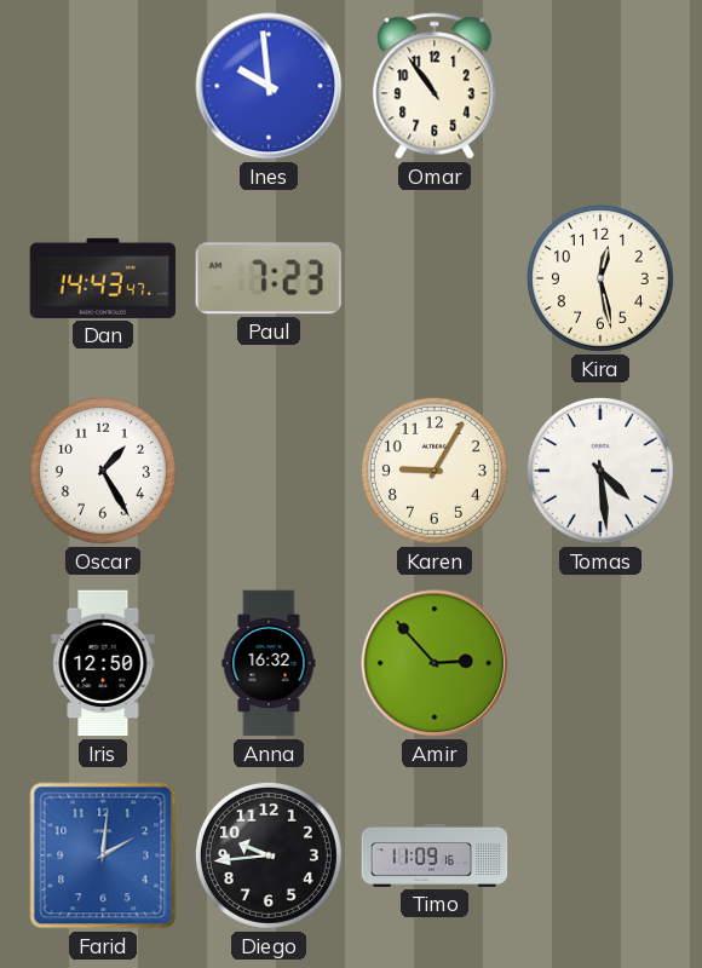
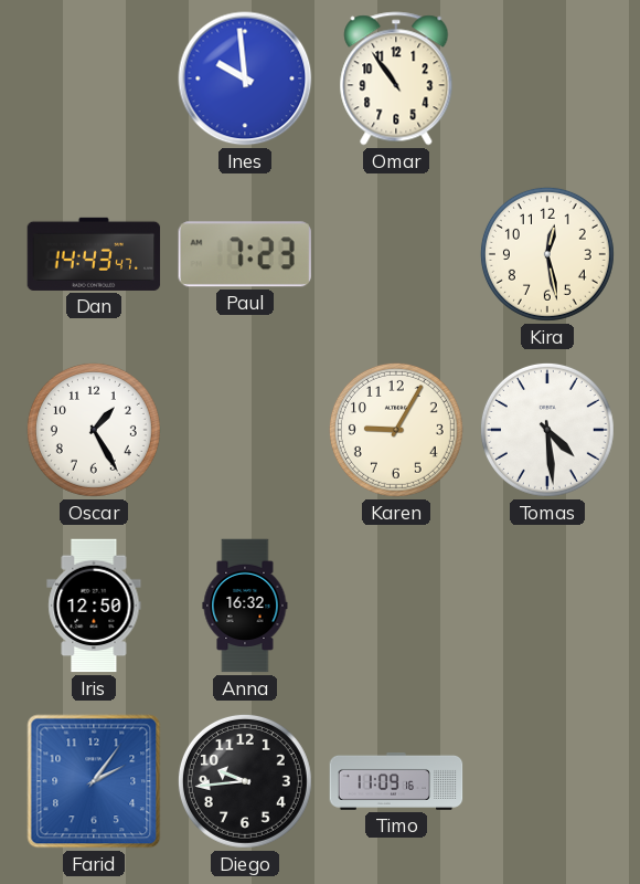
Amir: 2:53 -> none
Farid: 2:01 -> 2:06
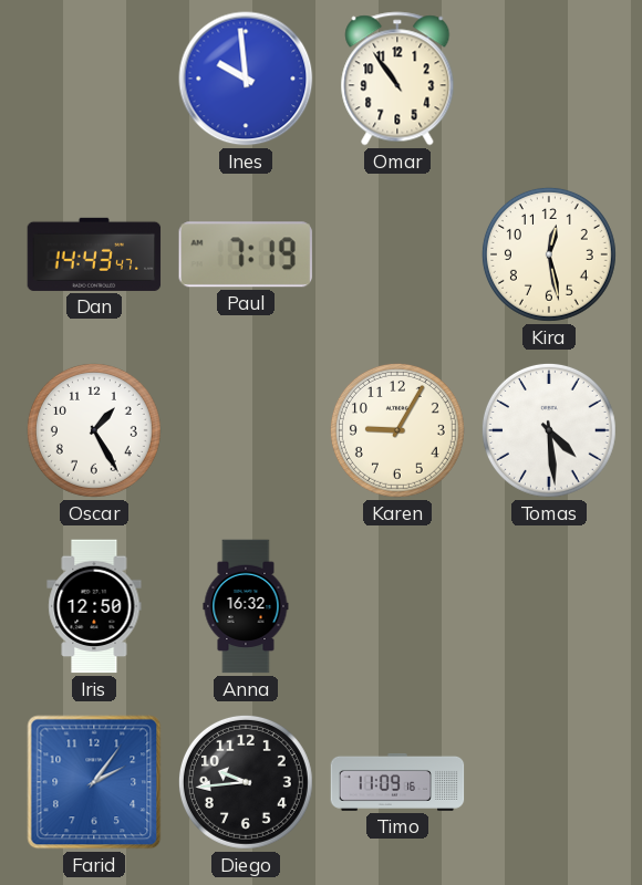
Paul: 7:23 -> 7:19
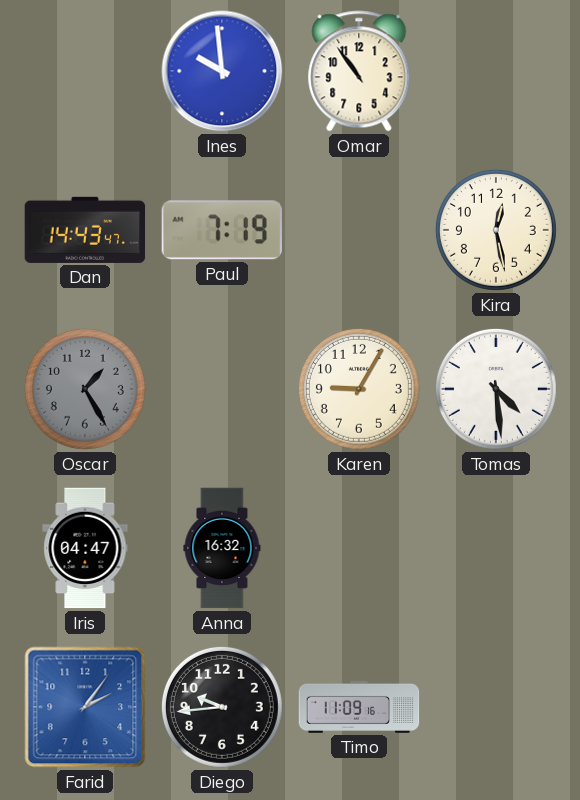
Oscar dial: white -> grey
Iris: 12:50 -> 04:47
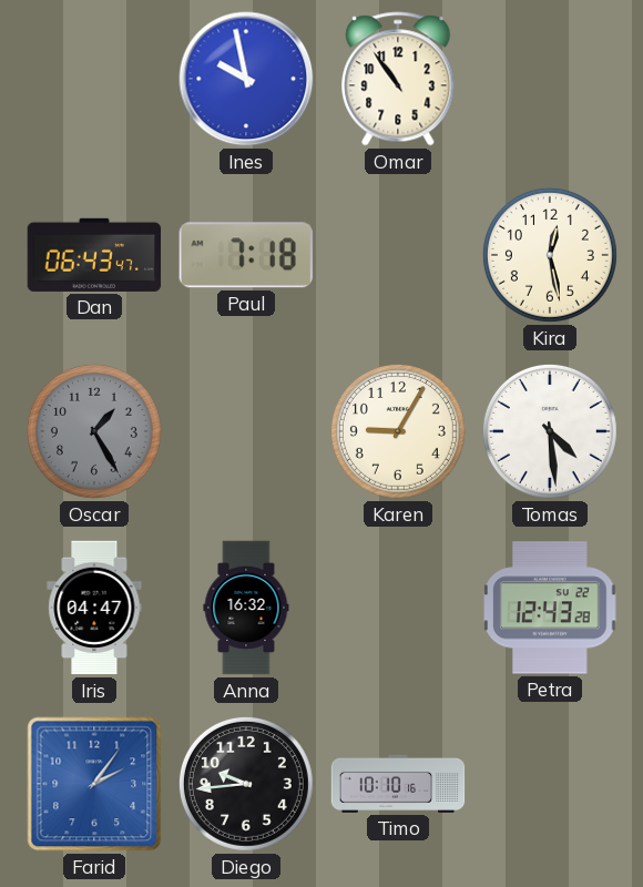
Ines: 9:59 -> 9:58
Dan: 14:43 -> 06:43
Paul: 7:19 -> 7:18
Petra: none -> 12:43
Timo: 11:09 -> 10:10
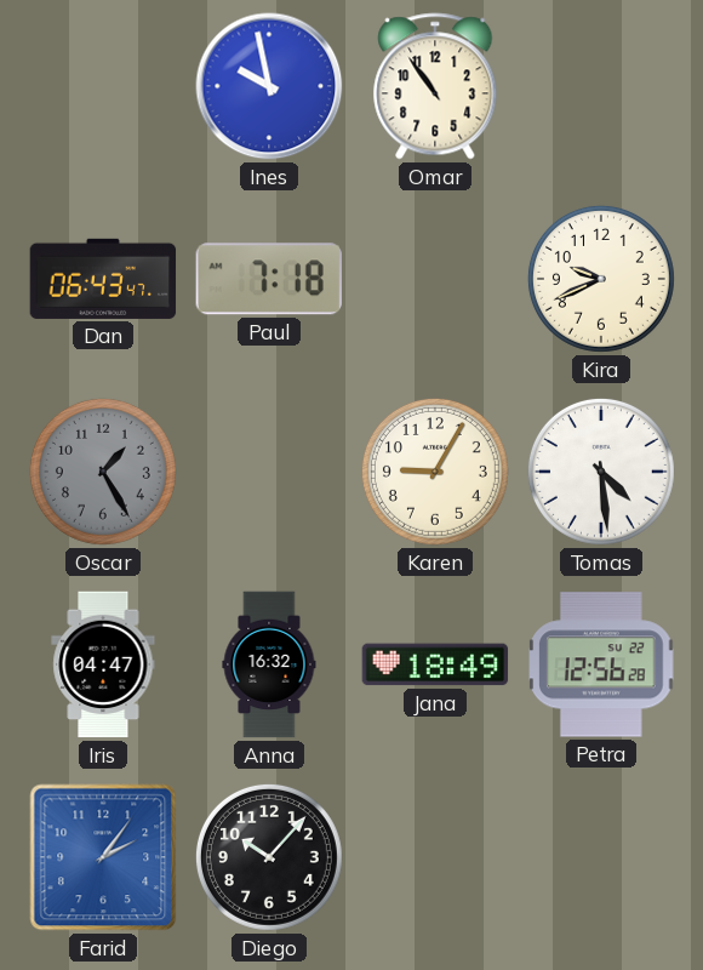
Kira: 12:28 -> 9:41
Jana: none -> 18:49
Petra: 12:43 -> 12:56
Diego: 9:44 -> 10:07
Timo: 10:10 -> none
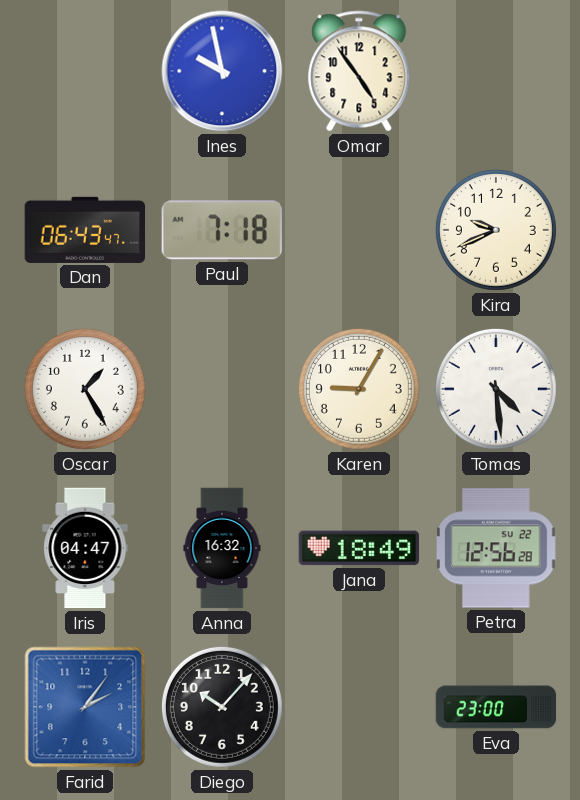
Omar: 10:54 -> 4:54
Oscar dial: grey -> white
Eva: none -> 23:00
